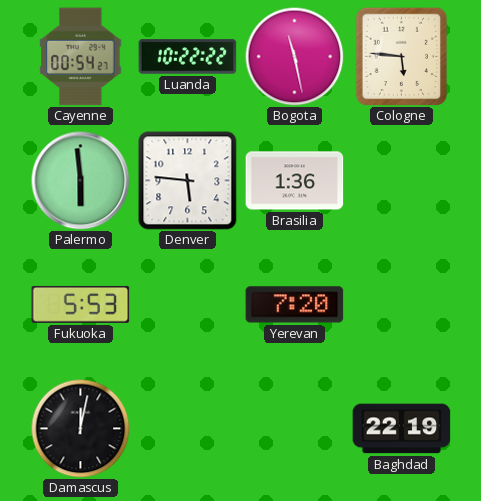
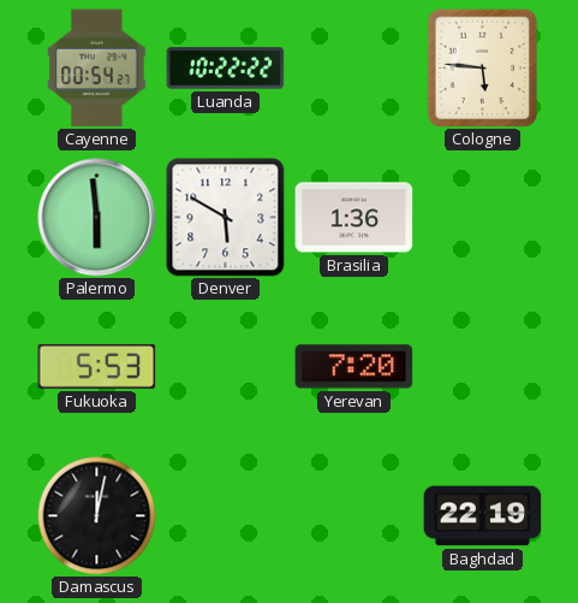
Bogota: 11:28 -> none
Denver: 5:46 -> 5:50
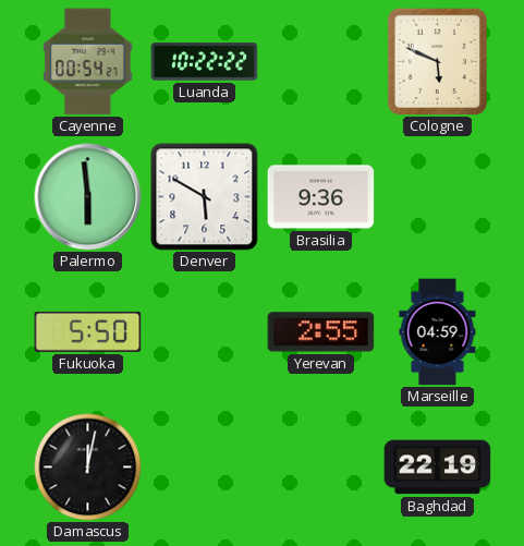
Cologne: 5:46 -> 5:49
Brasilia: 1:36 -> 9:36
Fukuoka: 5:53 -> 5:50
Yerevan: 7:20 -> 2:55
Marseille: none -> 04:59
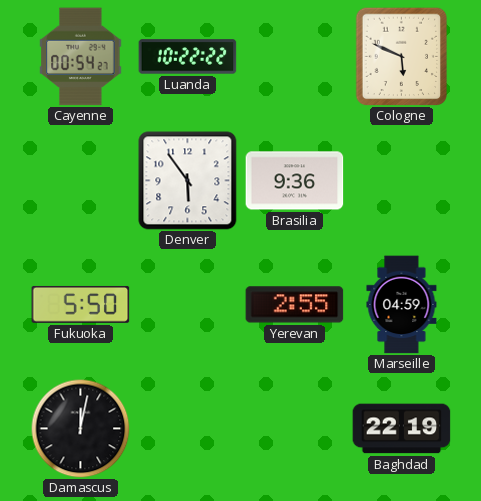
Palermo: 5:59 -> none
Denver: 5:50 -> 5:54
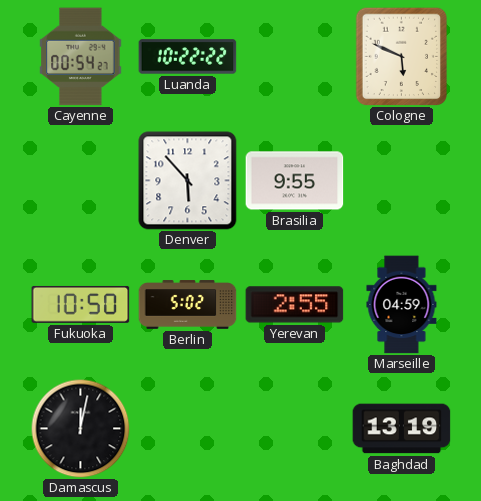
Denver: 5:54 -> 5:53
Brasilia: 9:36 -> 9:55
Fukuoka: 5:50 -> 10:50
Berlin: none -> 5:02
Baghdad: 22:19 -> 13:19
